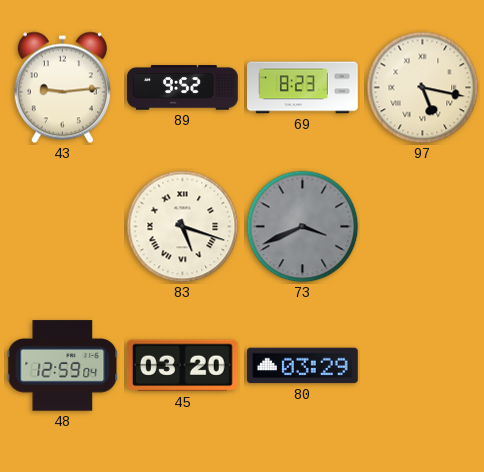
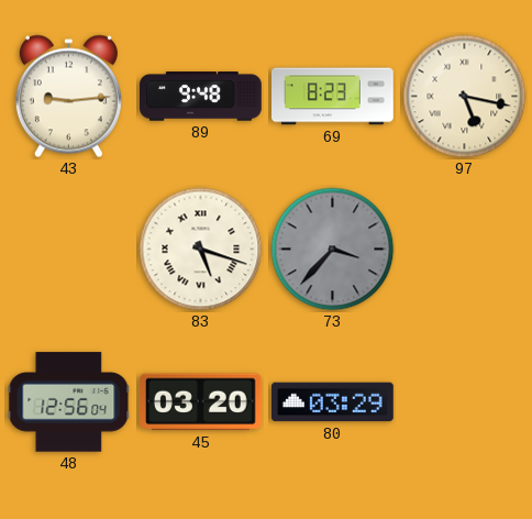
89: 9:52 -> 9:48
73: 3:41 -> 3:37
48: 12:59 -> 12:56
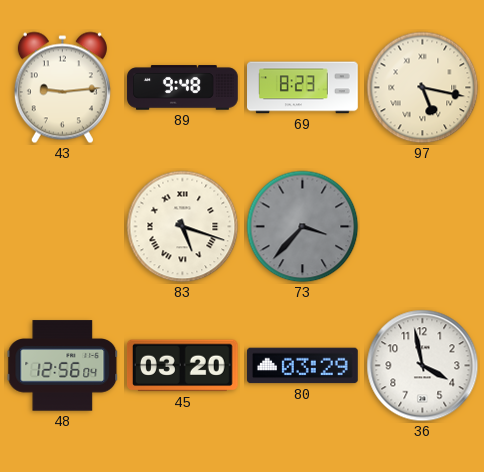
36: none -> 3:58
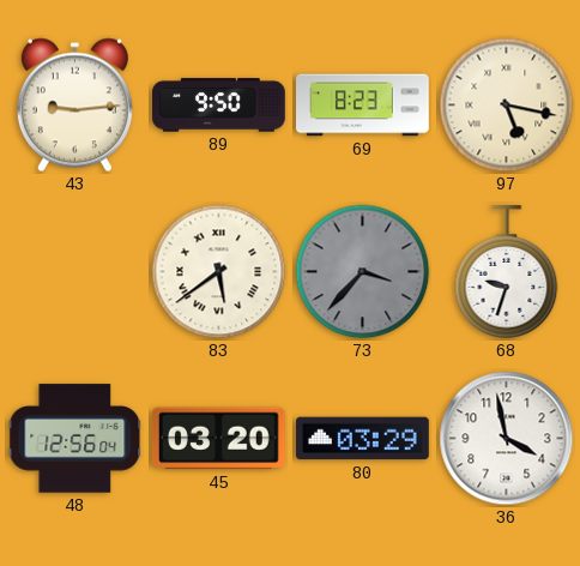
89: 9:48 -> 9:50
83: 5:18 -> 5:39
68: none -> 9:33
